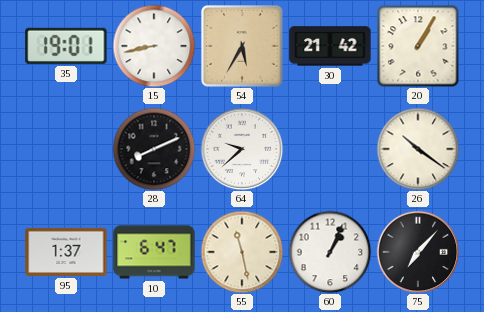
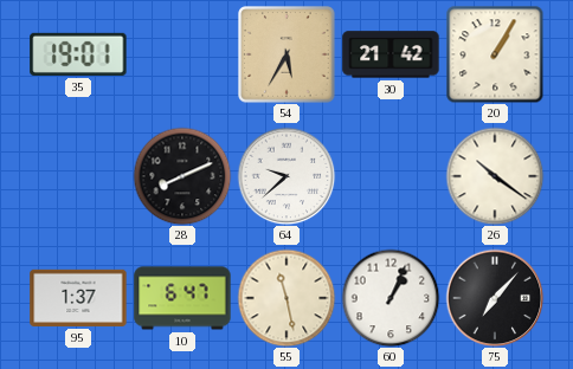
15: 8:43 -> none
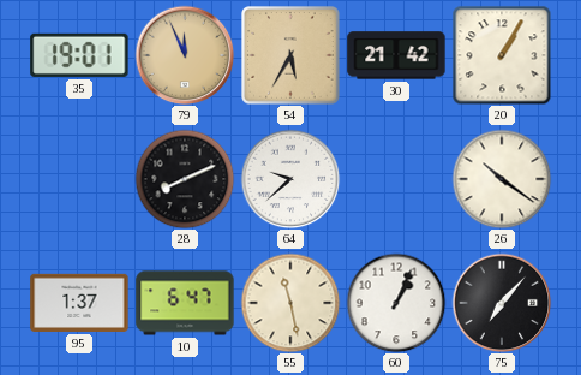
79: none -> 11:56
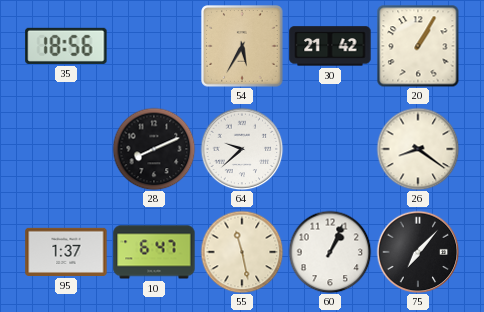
35: 19:01 -> 18:56
79: 11:56 -> none
26: 10:21 -> 8:21
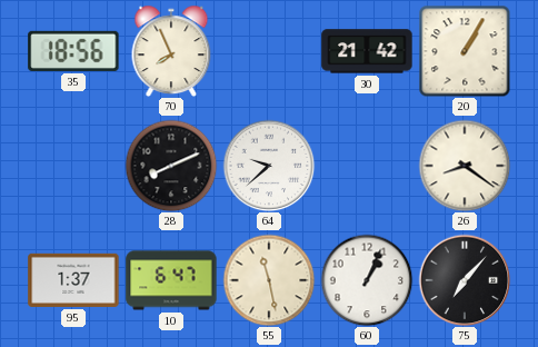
70: none -> 7:56
54: 5:35 -> none
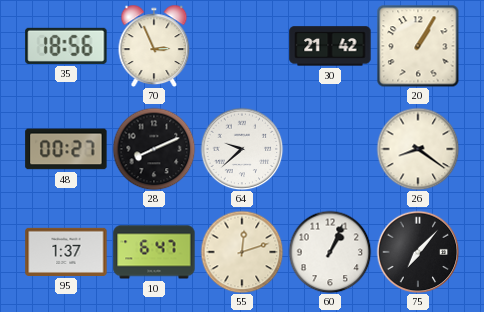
70: 7:56 -> 2:56
48: none -> 00:27
55: 11:28 -> 12:12
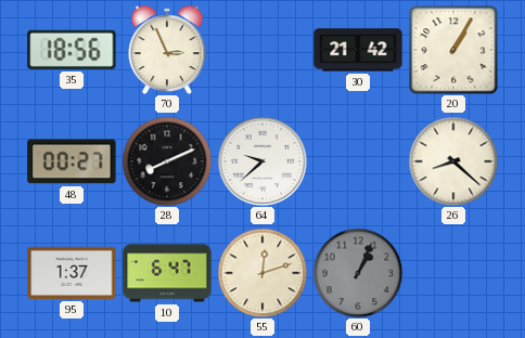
26: 8:21 -> 8:22
60 dial: white -> grey
75: 7:07 -> none
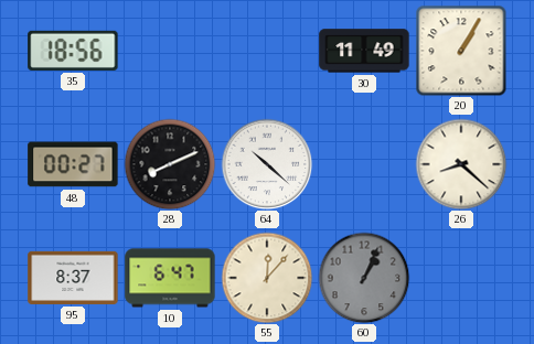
70: 2:56 -> none
30: 21:42 -> 11:49
64: 9:38 -> 10:22
95: 1:37 -> 8:37
55: 12:12 -> 12:07
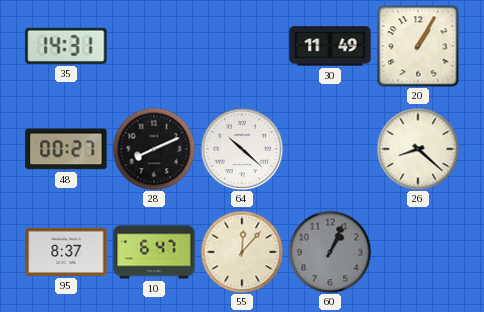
35: 18:56 -> 14:31
